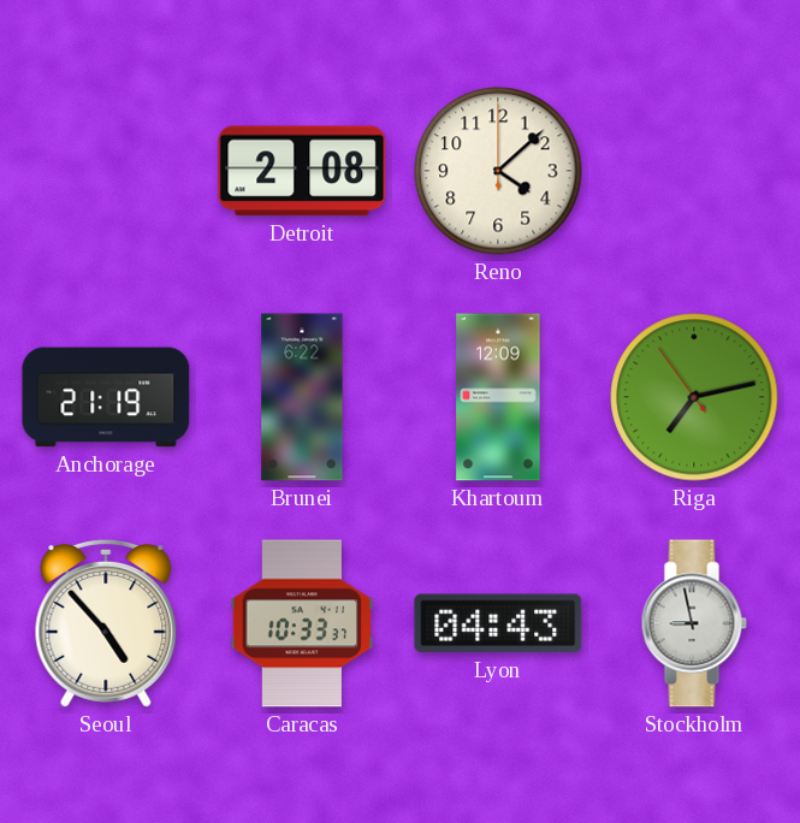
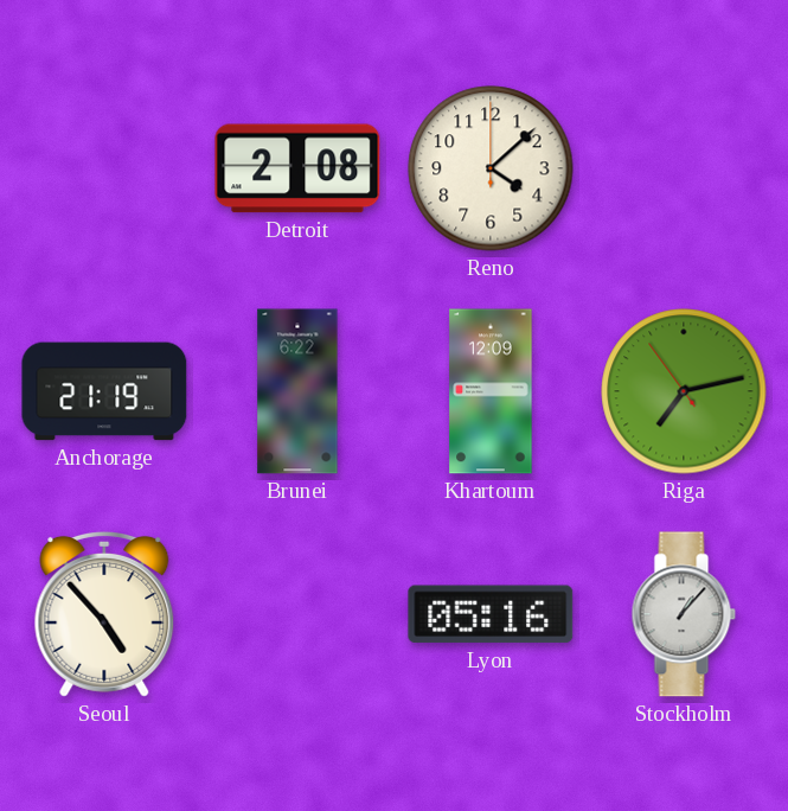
Caracas: 10:33 -> none
Lyon: 04:43 -> 05:16
Stockholm: 8:58 -> 1:07
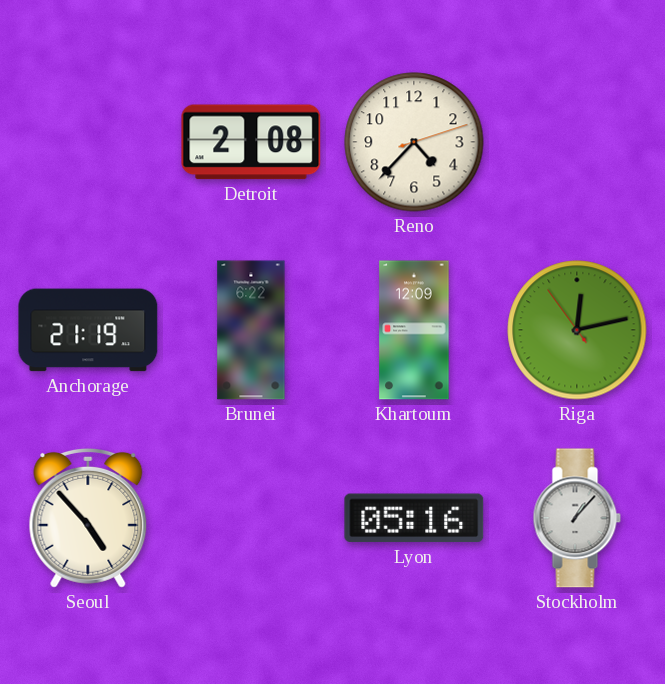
Reno: 4:08 -> 4:37
Riga: 7:12 -> 12:12
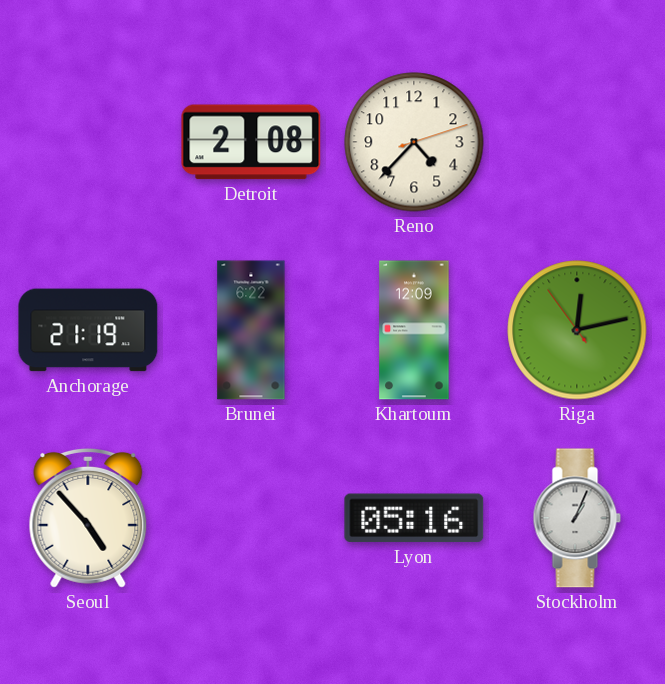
Stockholm: 1:07 -> 1:04
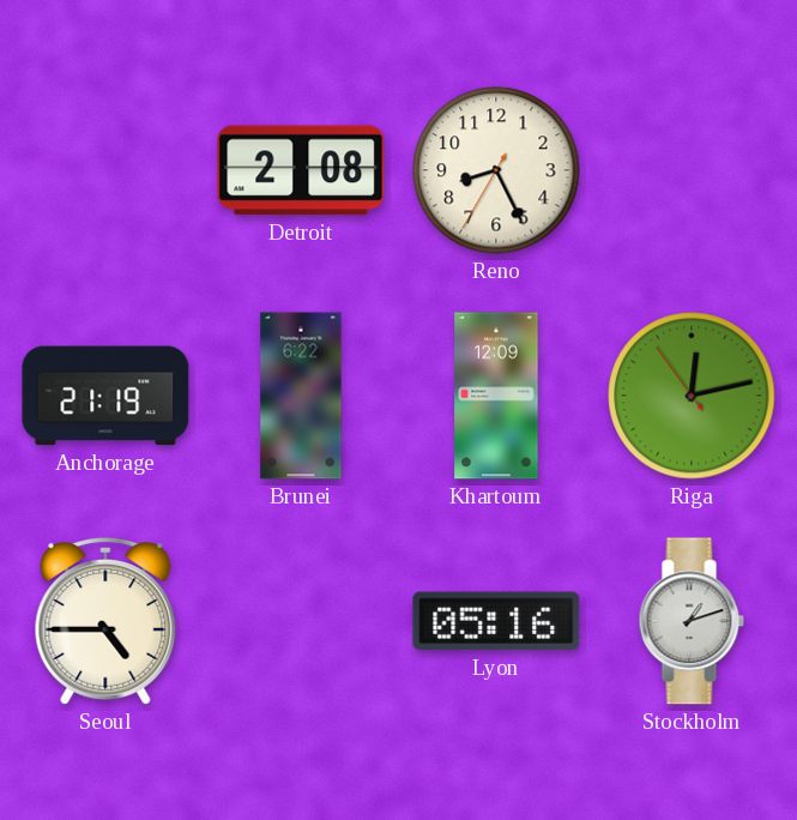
Reno: 4:37 -> 8:25
Seoul: 4:53 -> 4:45
Stockholm: 1:04 -> 1:12
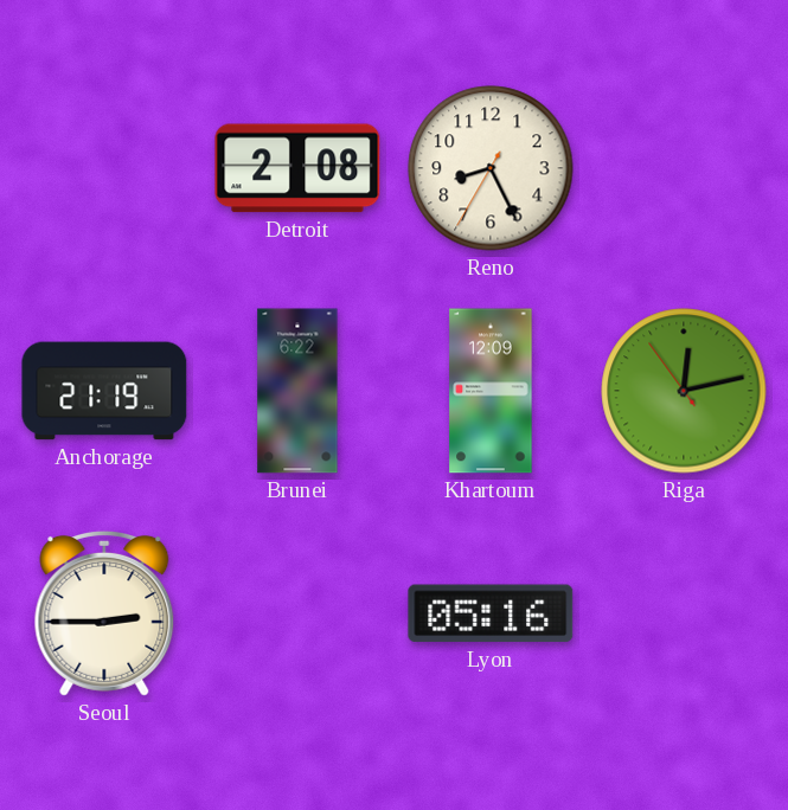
Seoul: 4:45 -> 2:45
Stockholm: 1:12 -> none
